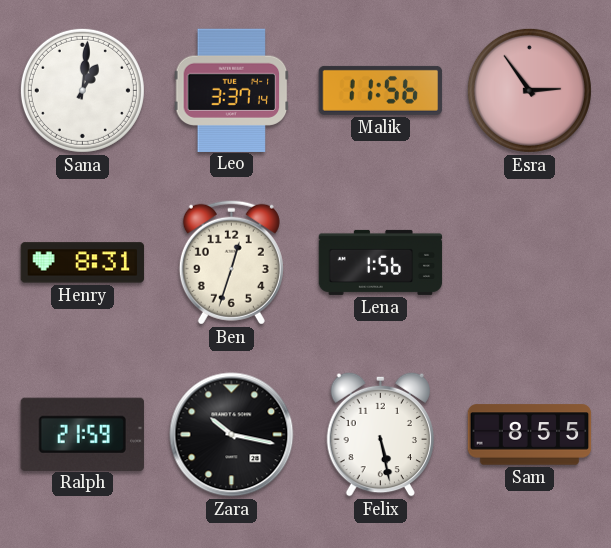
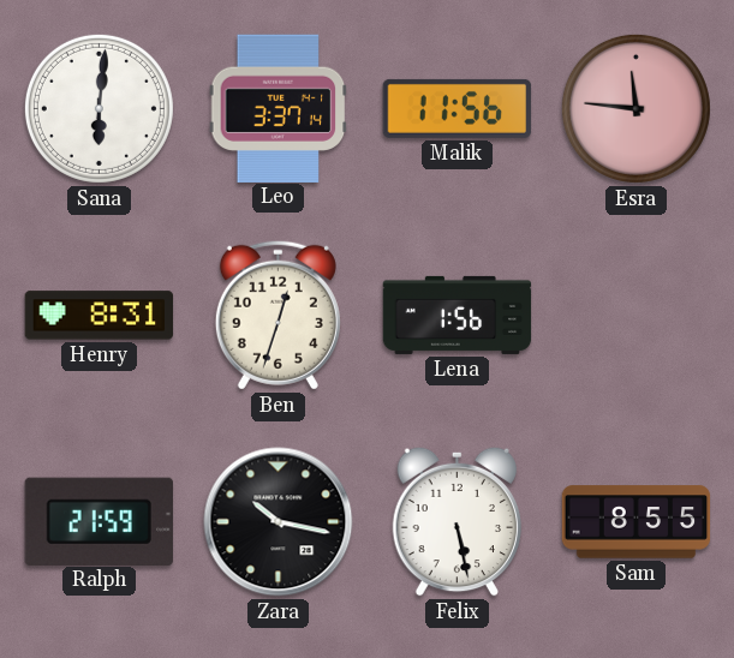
Sana: 1:01 -> 6:01
Esra: 2:54 -> 11:46
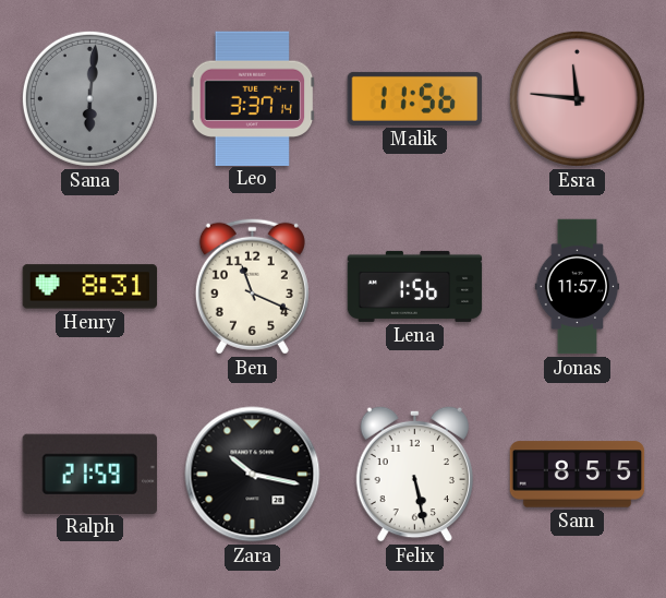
Sana dial: white -> grey
Ben: 12:33 -> 11:19
Jonas: none -> 11:57
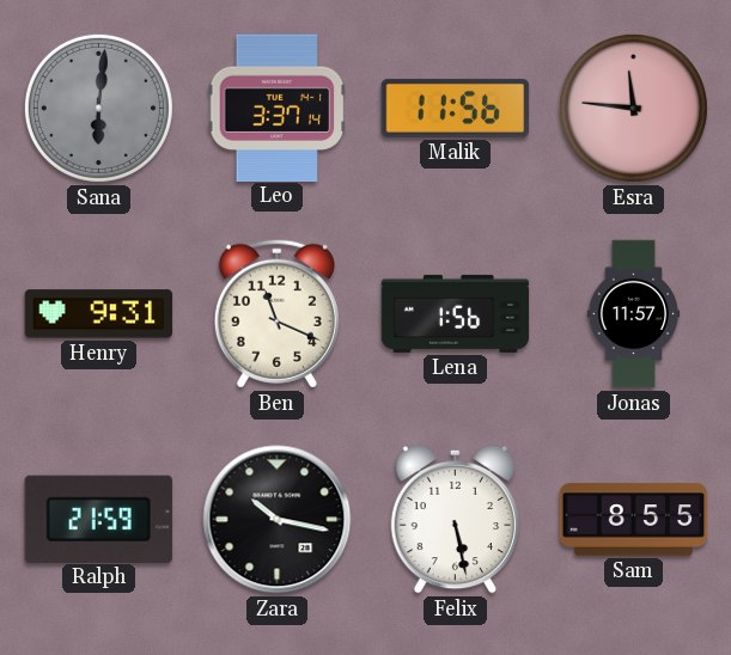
Henry: 8:31 -> 9:31
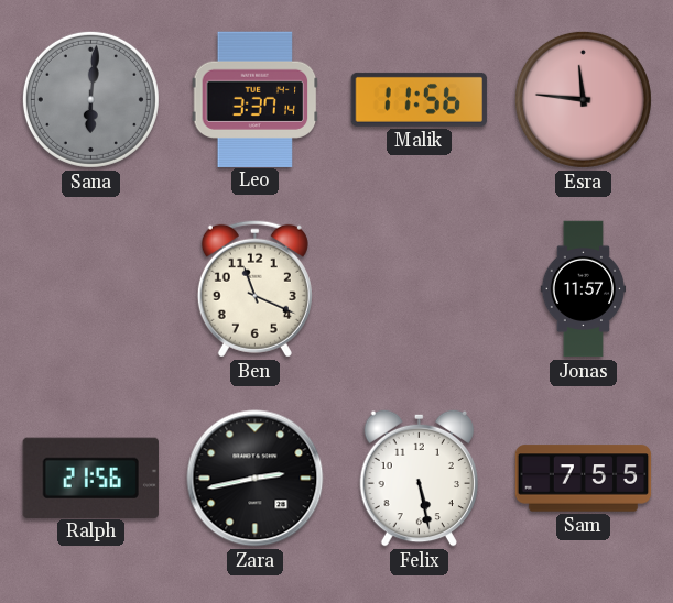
Henry: 9:31 -> none
Lena: 1:56 -> none
Ralph: 21:59 -> 21:56
Zara: 10:17 -> 2:43
Sam: 8:55 -> 7:55
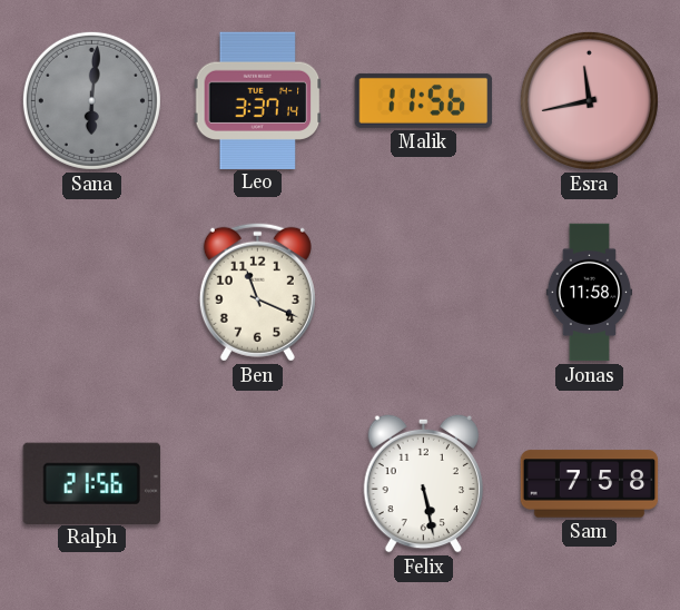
Esra: 11:46 -> 11:43
Jonas: 11:57 -> 11:58
Zara: 2:43 -> none
Sam: 7:55 -> 7:58
